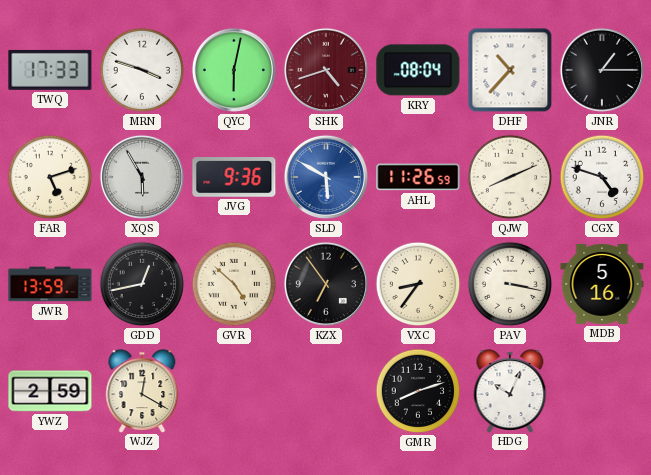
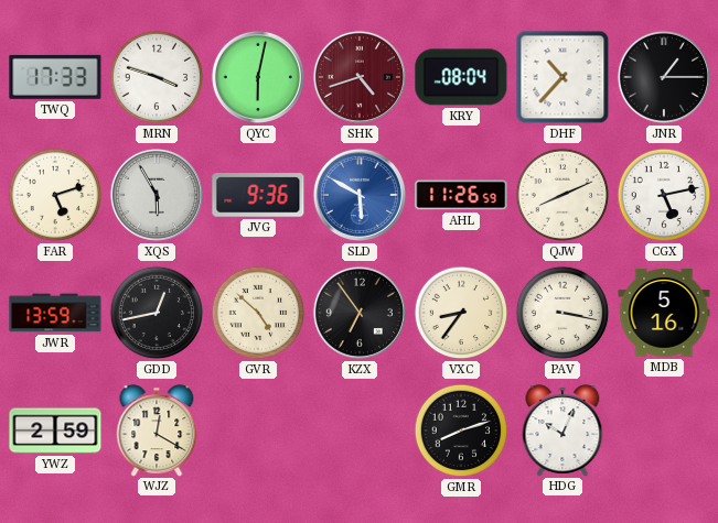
CGX: 4:48 -> 5:13
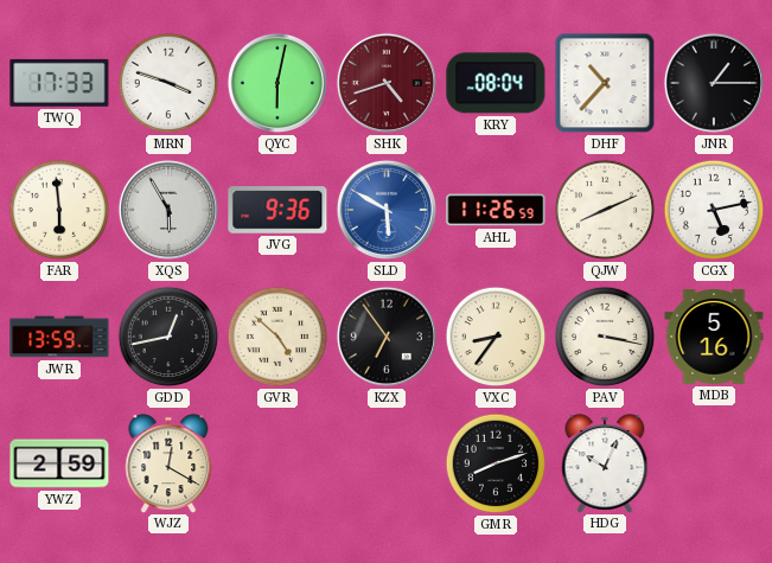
FAR: 5:12 -> 5:59
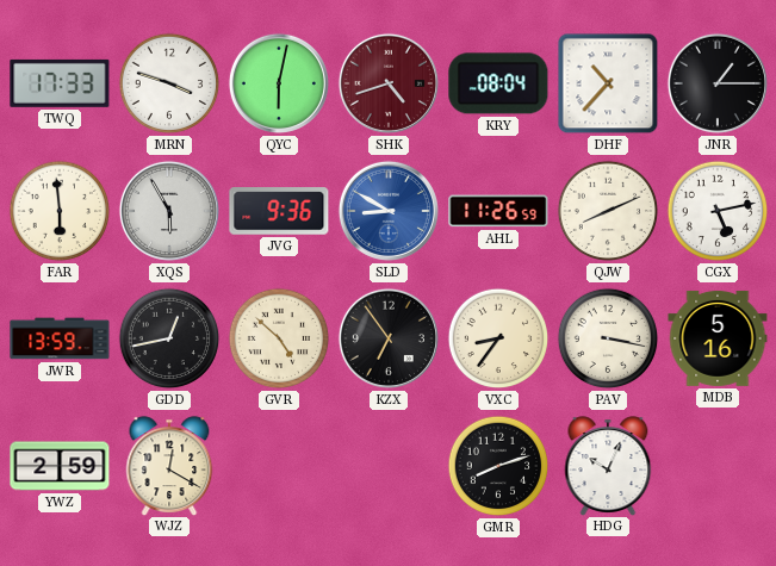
SLD: 5:50 -> 8:50
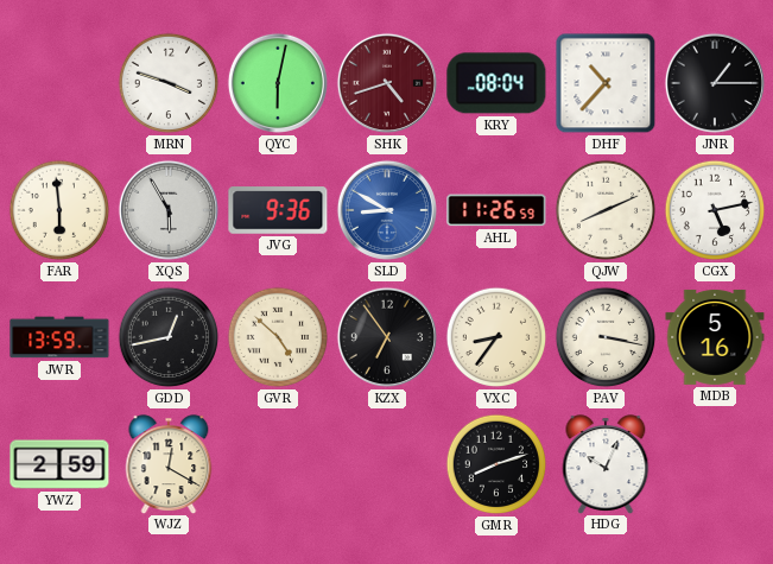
TWQ: 17:33 -> none
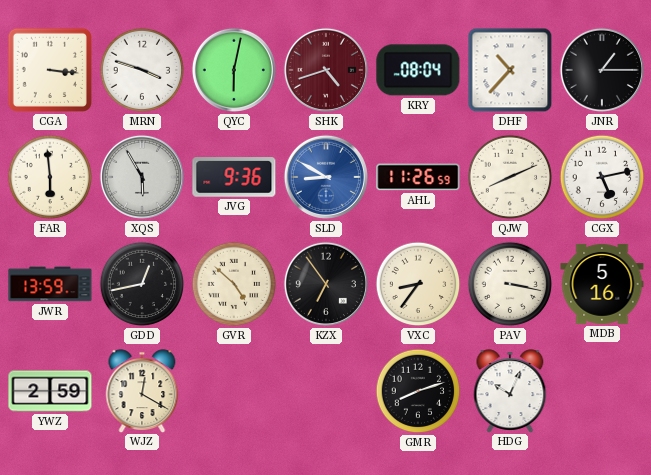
CGA: none -> 3:16
